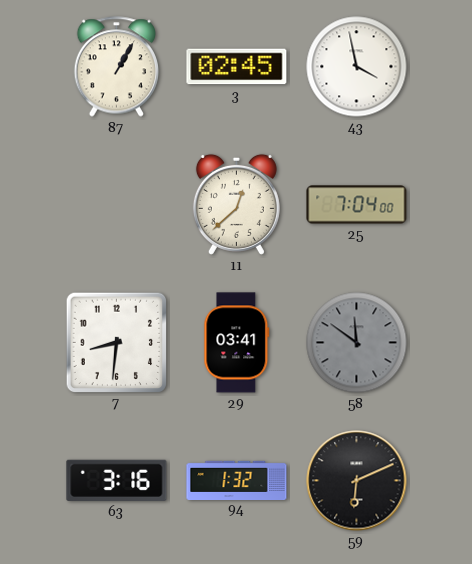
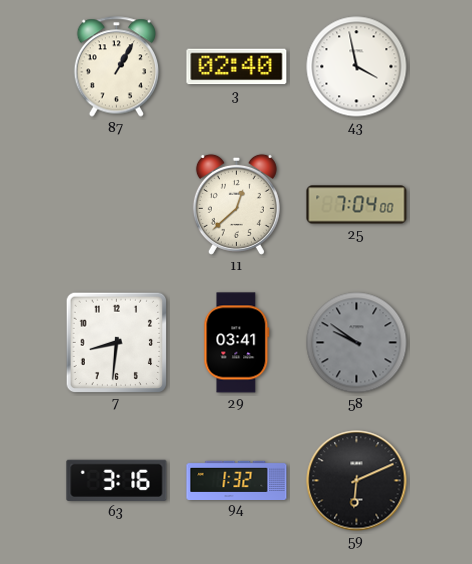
3: 02:45 -> 02:40
58: 11:51 -> 9:51
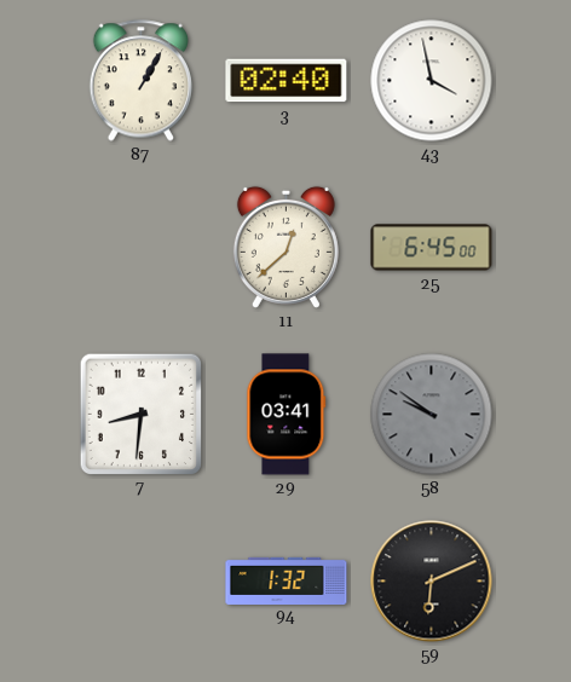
25: 7:04 -> 6:45
63: 3:16 -> none
